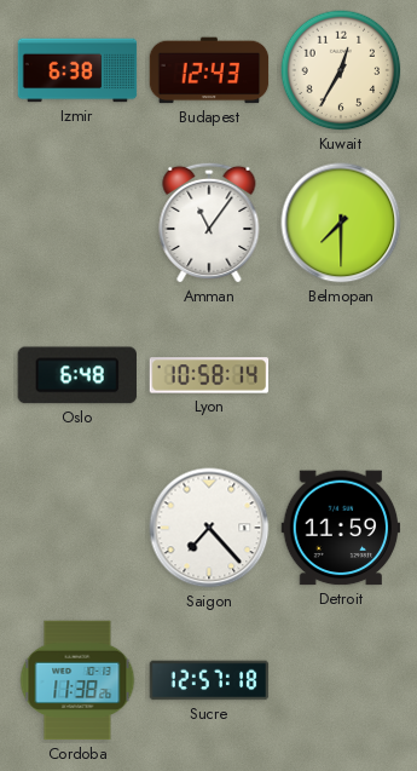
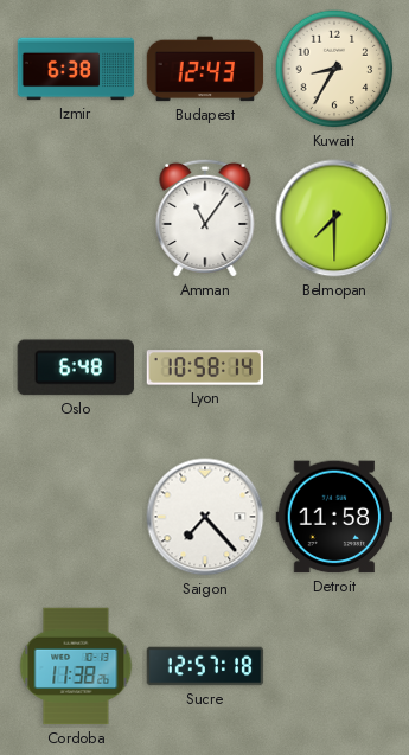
Kuwait: 12:35 -> 8:35
Detroit: 11:59 -> 11:58
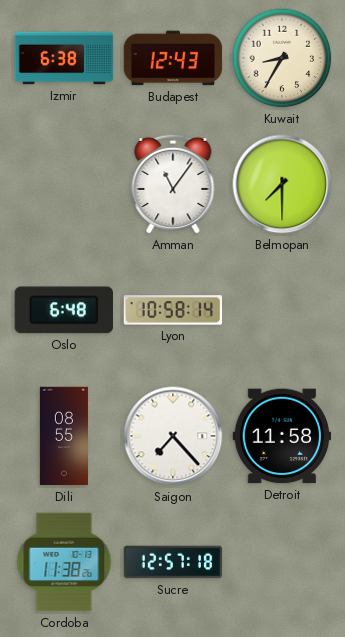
Dili: none -> 08:55
